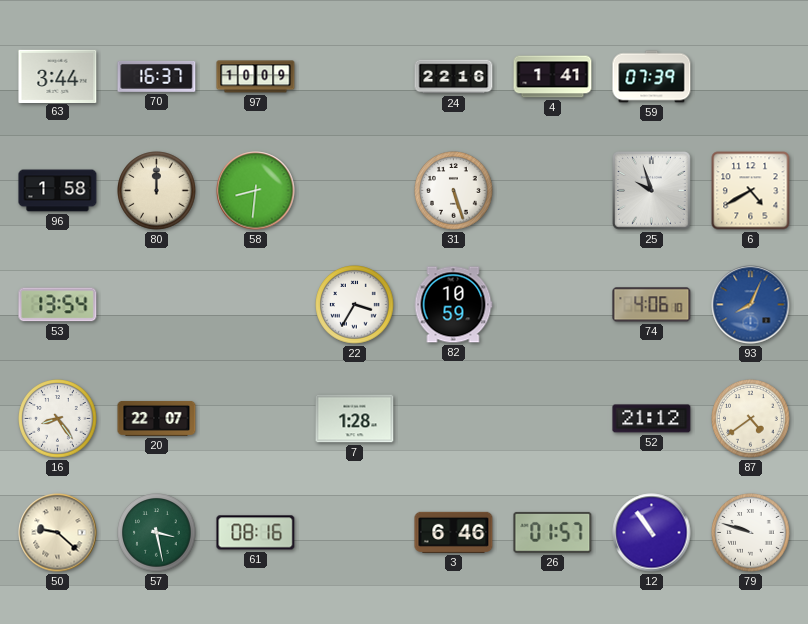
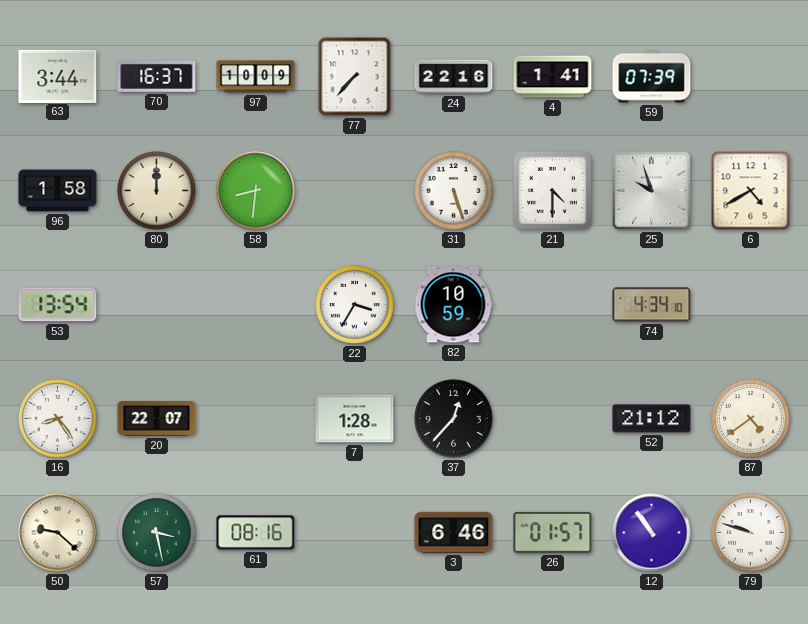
77: none -> 7:37
21: none -> 4:30
74: 4:06 -> 4:34
93: 8:04 -> none
37: none -> 12:37
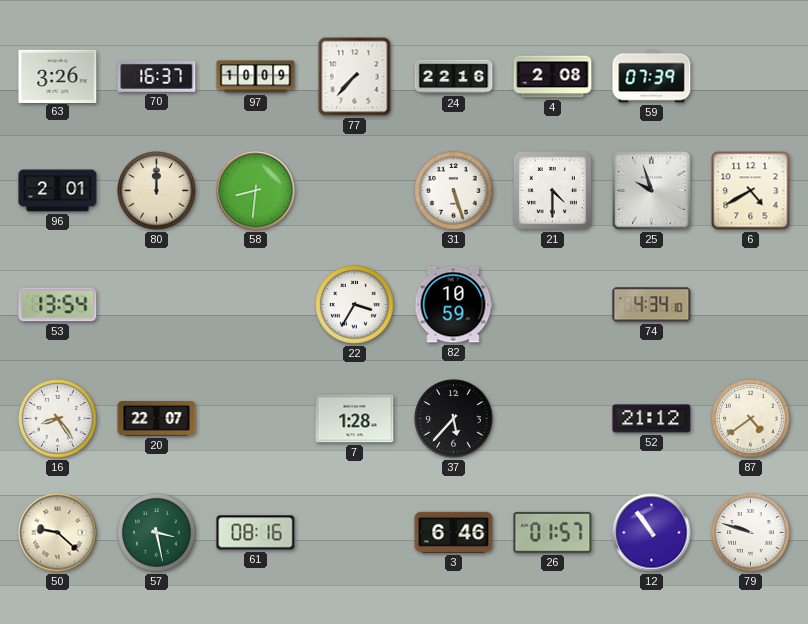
63: 3:44 -> 3:26
4: 1:41 -> 2:08
96: 1:58 -> 2:01
37: 12:37 -> 5:37
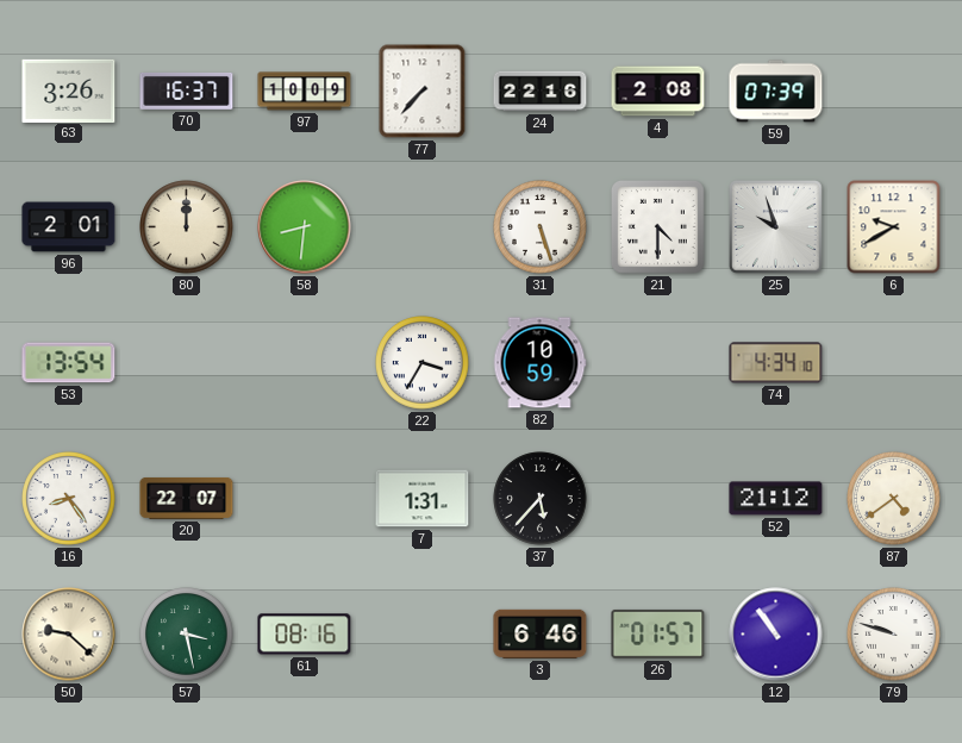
6: 4:40 -> 9:40
7: 1:28 -> 1:31
